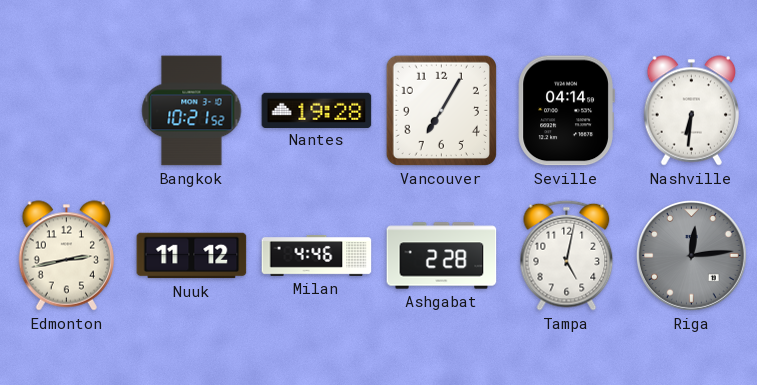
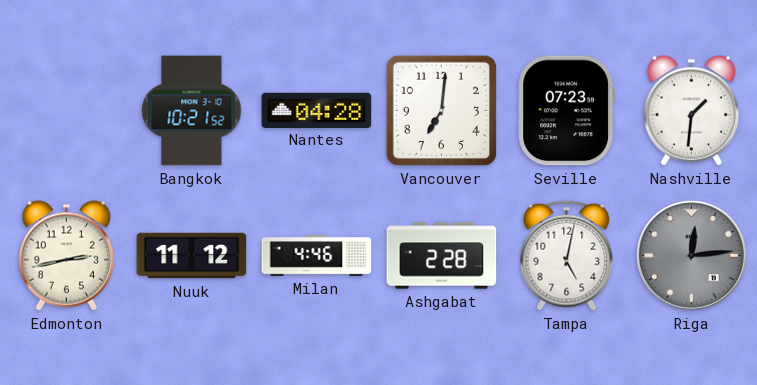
Nantes: 19:28 -> 04:28
Vancouver: 7:05 -> 7:01
Seville: 04:14 -> 07:23
Nashville: 6:31 -> 1:31
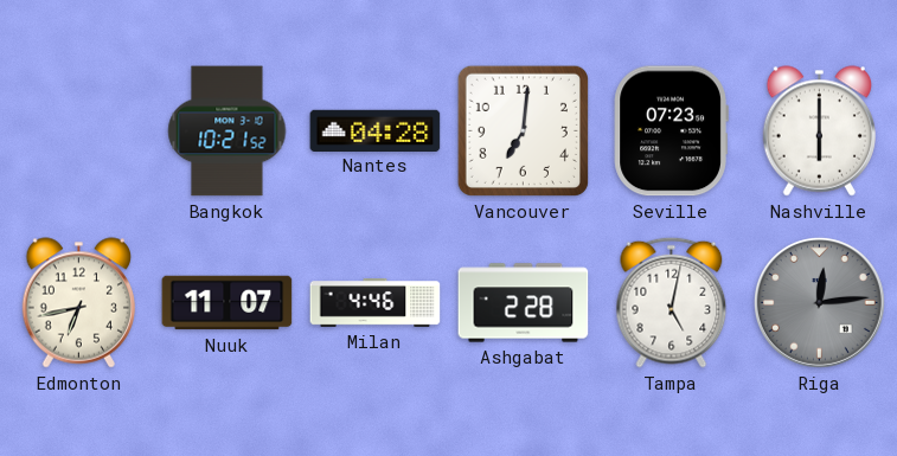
Nashville: 1:31 -> 6:00
Edmonton: 2:43 -> 6:43
Nuuk: 11:12 -> 11:07
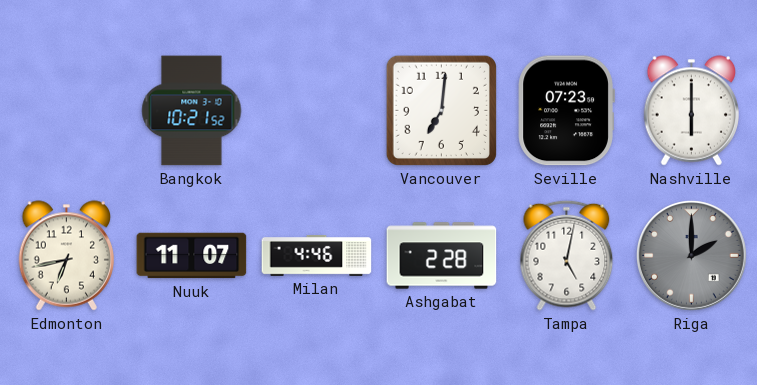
Nantes: 04:28 -> none
Riga: 12:14 -> 2:00
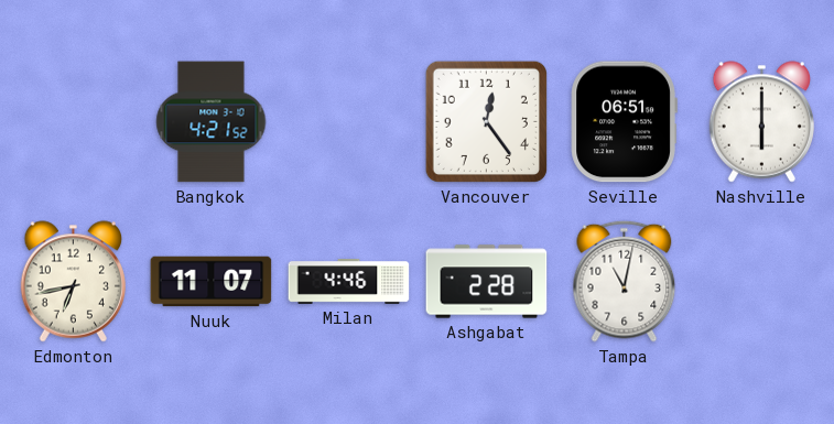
Bangkok: 10:21 -> 4:21
Vancouver: 7:01 -> 12:24
Seville: 07:23 -> 06:51
Tampa: 5:02 -> 11:02
Riga: 2:00 -> none
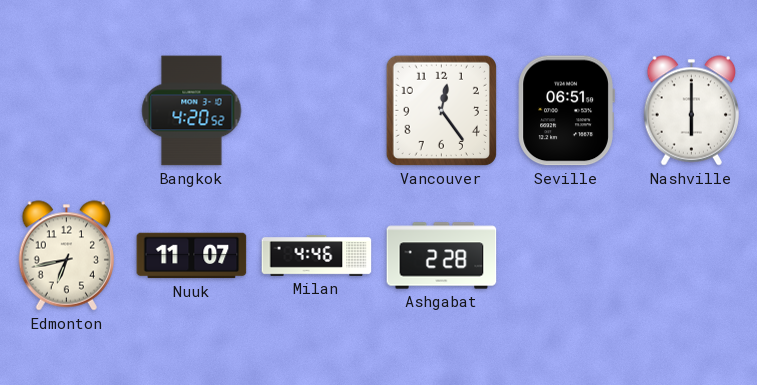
Bangkok: 4:21 -> 4:20
Tampa: 11:02 -> none
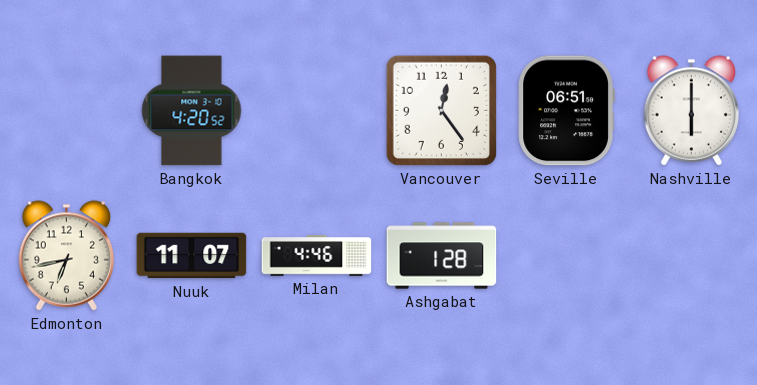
Ashgabat: 2:28 -> 1:28
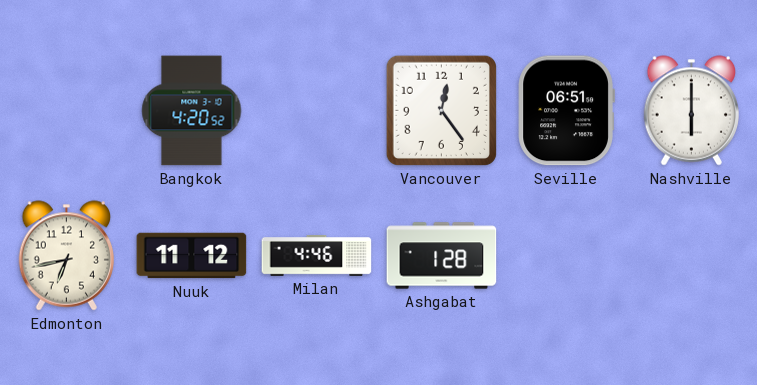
Nuuk: 11:07 -> 11:12
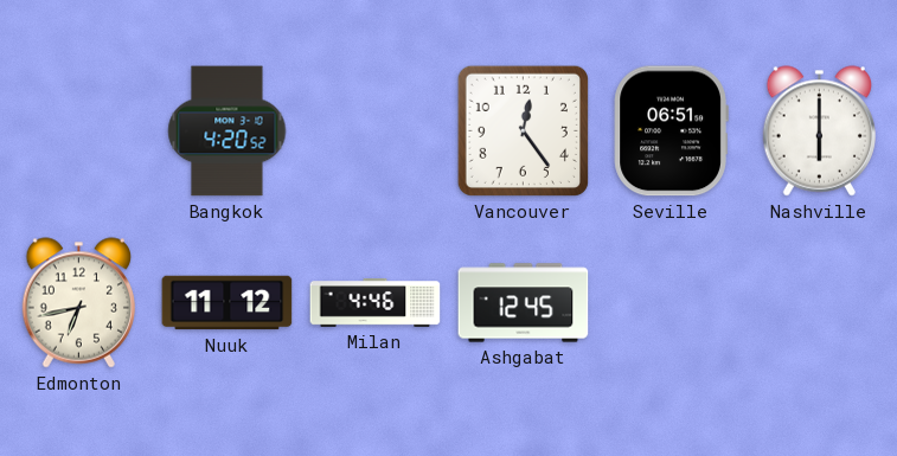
Ashgabat: 1:28 -> 12:45
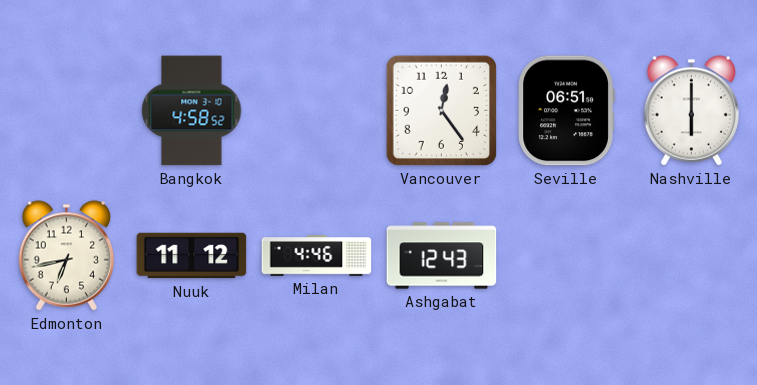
Bangkok: 4:20 -> 4:58
Ashgabat: 12:45 -> 12:43
